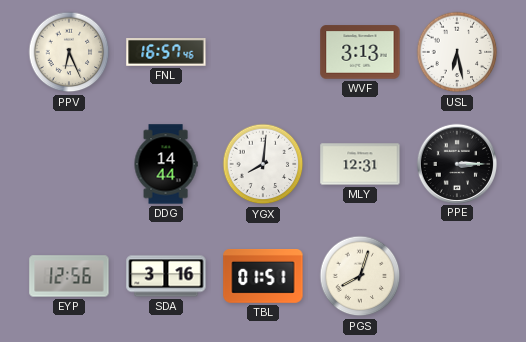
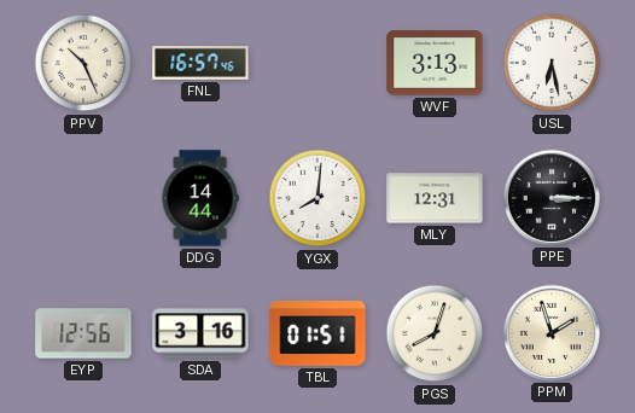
PPV: 6:26 -> 10:26
PPM: none -> 1:57
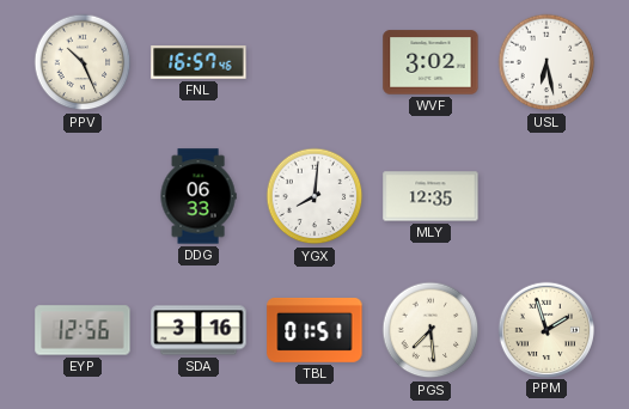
WVF: 3:13 -> 3:02
DDG: 14:44 -> 06:33
MLY: 12:31 -> 12:35
PPE: 3:15 -> none
PGS: 8:03 -> 7:29
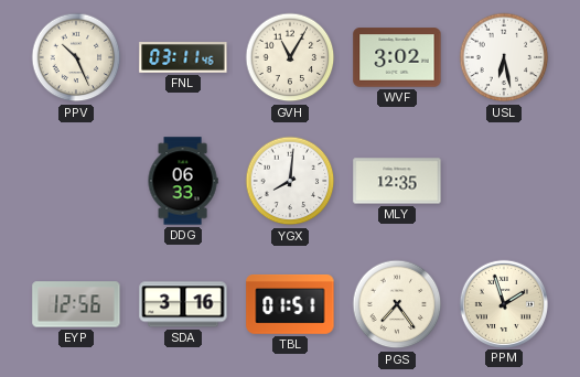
FNL: 16:57 -> 03:11
GVH: none -> 11:05
PGS: 7:29 -> 7:24
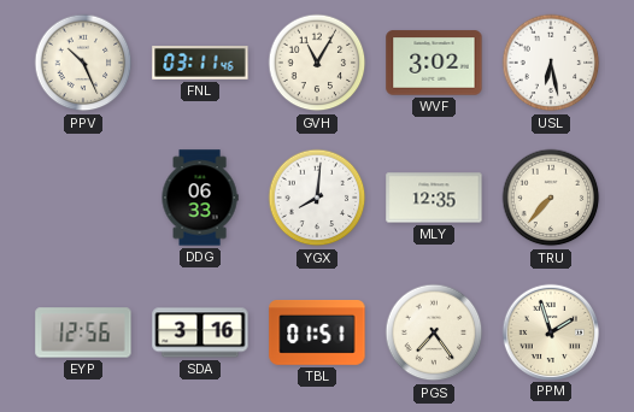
TRU: none -> 7:37
